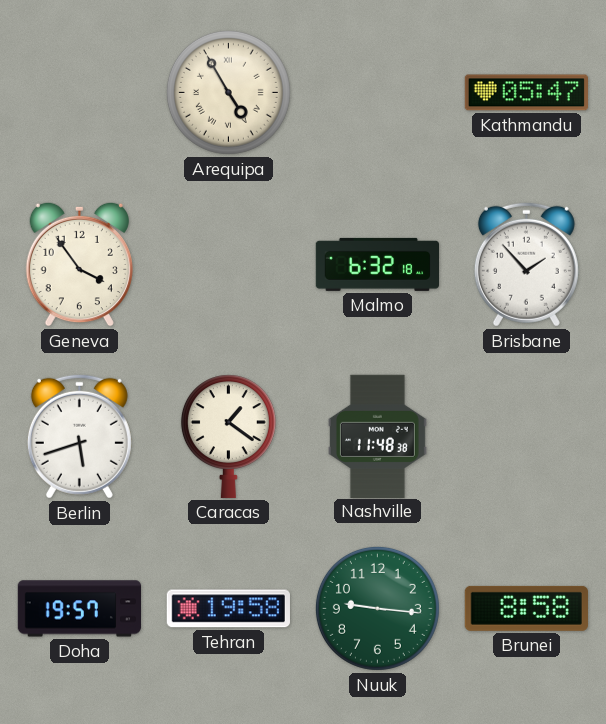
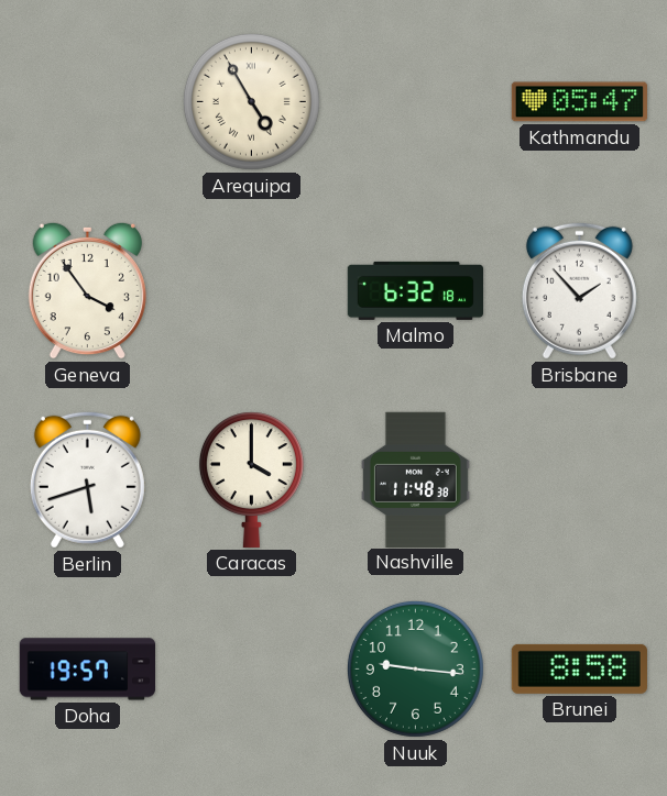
Caracas: 1:21 -> 4:00
Tehran: 19:58 -> none
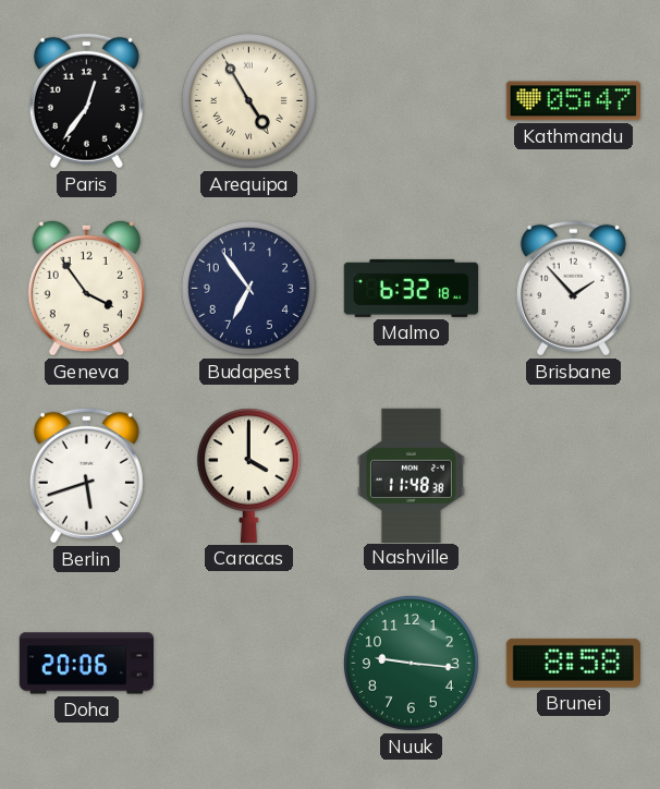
Paris: none -> 12:36
Budapest: none -> 6:54
Doha: 19:57 -> 20:06
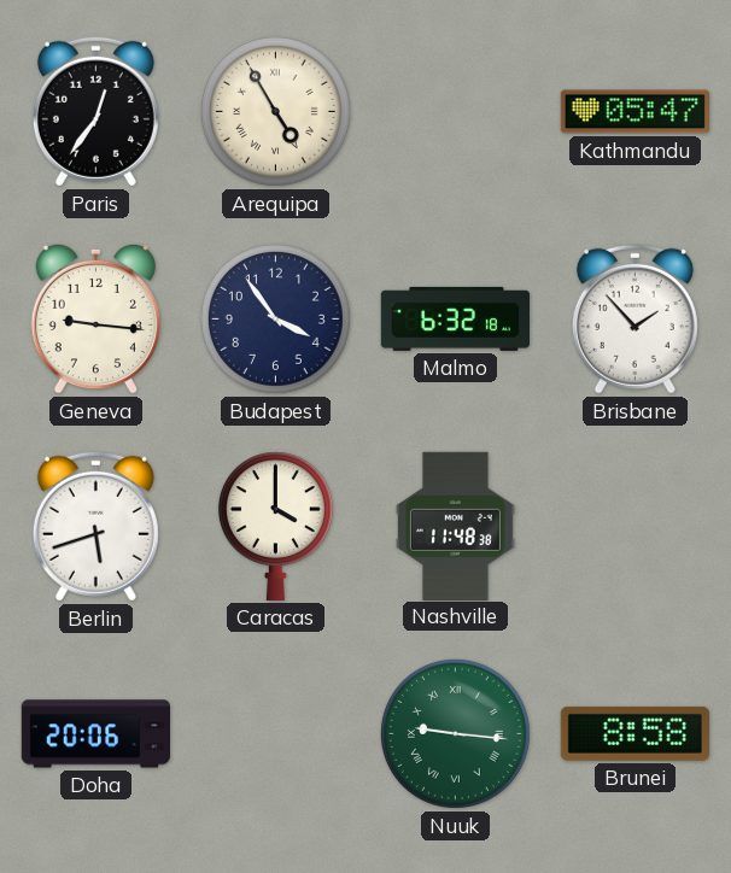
Geneva: 3:54 -> 9:16
Budapest: 6:54 -> 3:54
Nuuk numerals: Arabic -> Roman
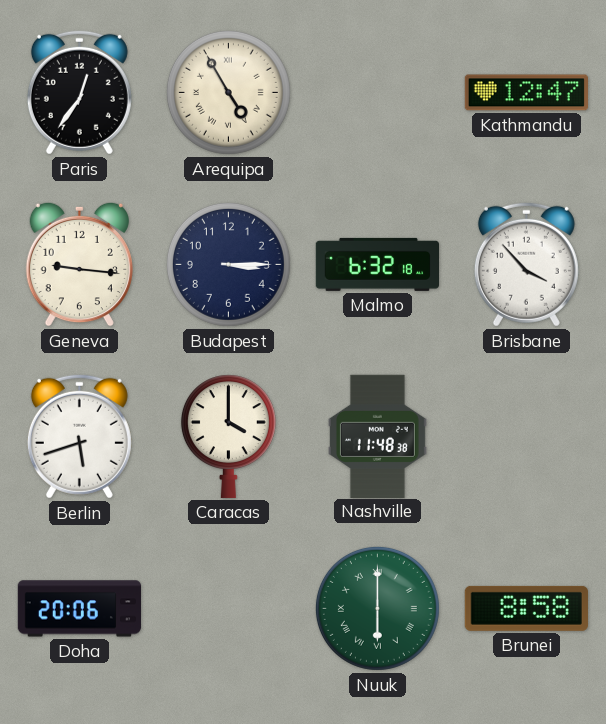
Kathmandu: 05:47 -> 12:47
Budapest: 3:54 -> 3:15
Brisbane: 1:53 -> 3:53
Nuuk: 9:16 -> 6:00
